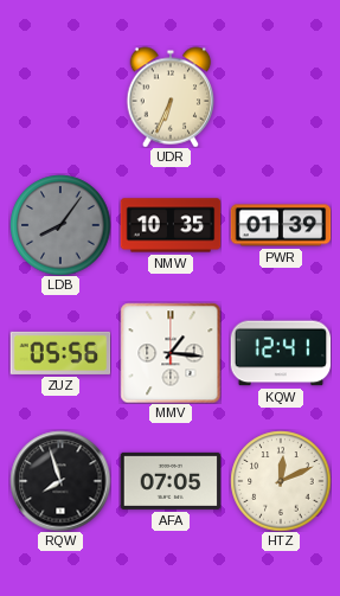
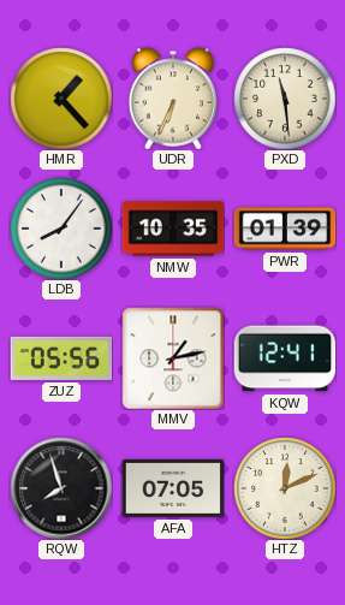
HMR: none -> 1:23
PXD: none -> 11:29
LDB dial: grey -> white
MMV: 1:16 -> 1:13
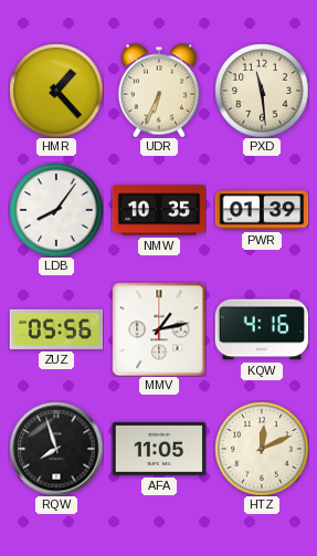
KQW: 12:41 -> 4:16
AFA: 07:05 -> 11:05
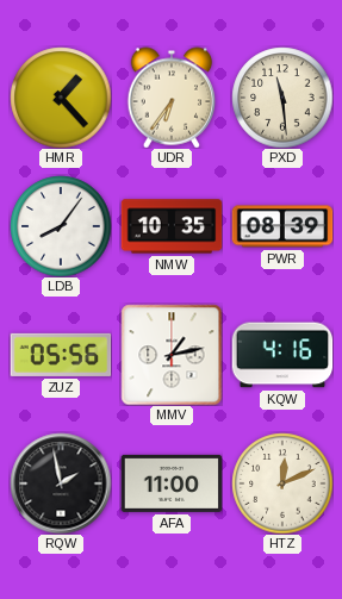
UDR: 6:34 -> 6:36
PWR: 01:39 -> 08:39
RQW: 7:57 -> 1:58
AFA: 11:05 -> 11:00
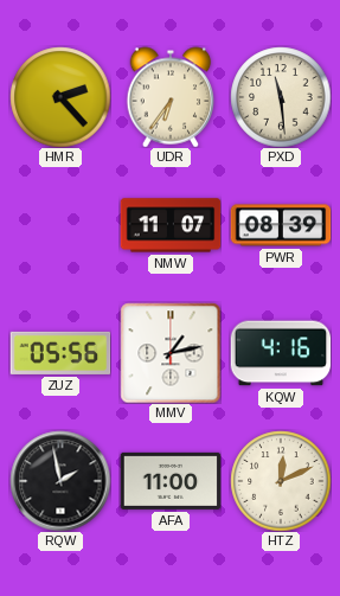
HMR: 1:23 -> 2:23
LDB: 8:06 -> none
NMW: 10:35 -> 11:07
